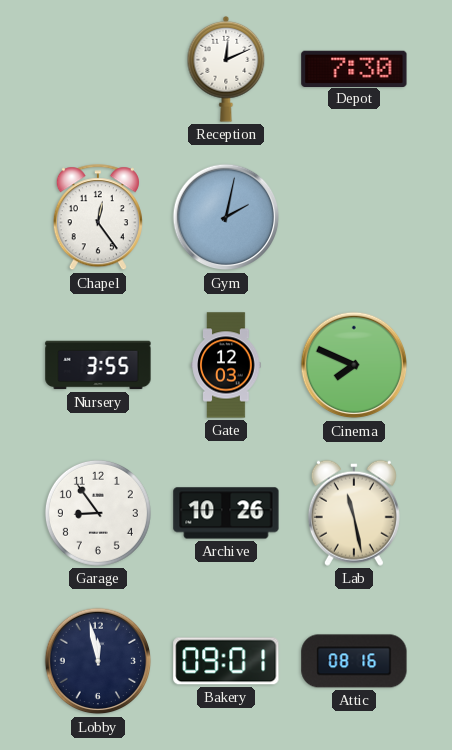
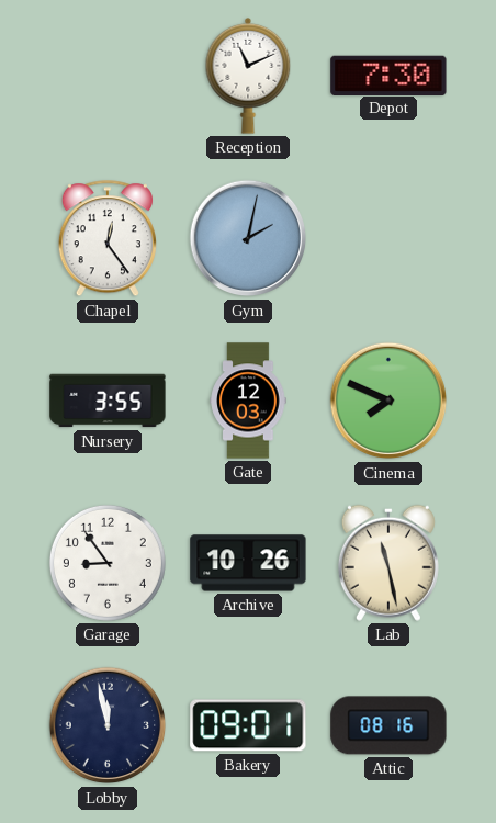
Reception: 12:11 -> 11:11
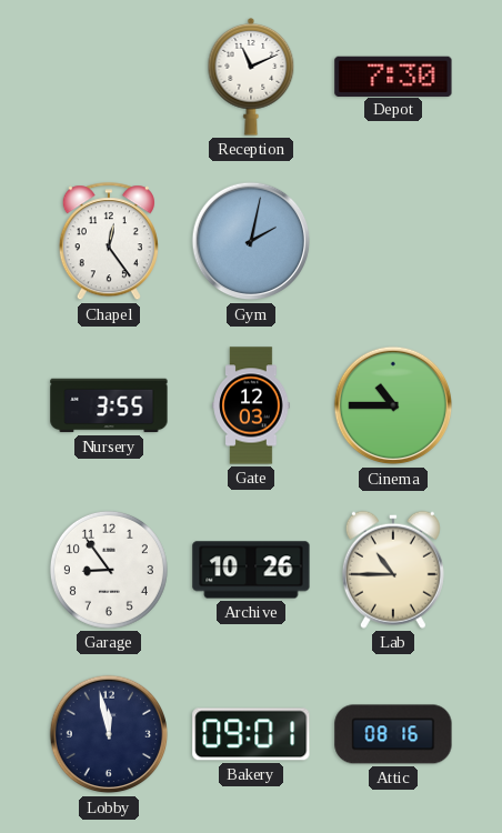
Cinema: 7:49 -> 10:45
Lab: 11:28 -> 10:45
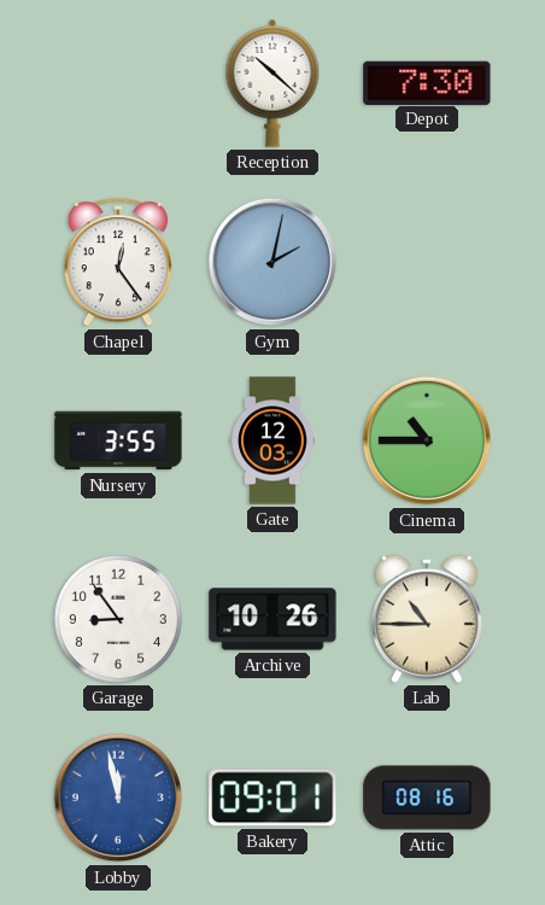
Reception: 11:11 -> 10:22
Lobby dial: navy -> blue
